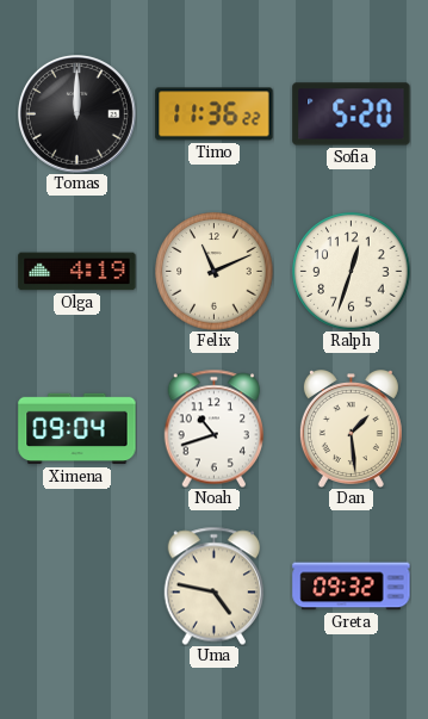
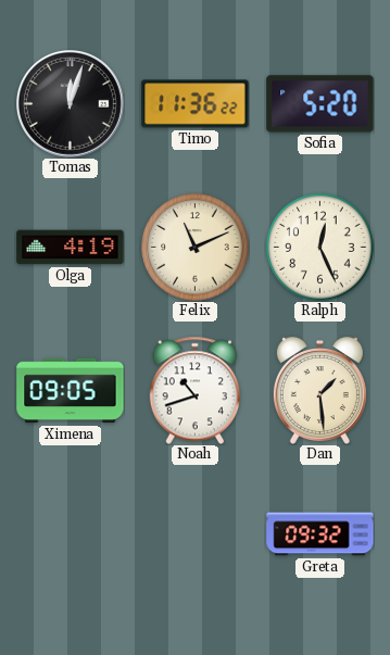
Tomas: 12:00 -> 12:03
Ralph: 12:33 -> 12:26
Ximena: 09:04 -> 09:05
Uma: 4:47 -> none
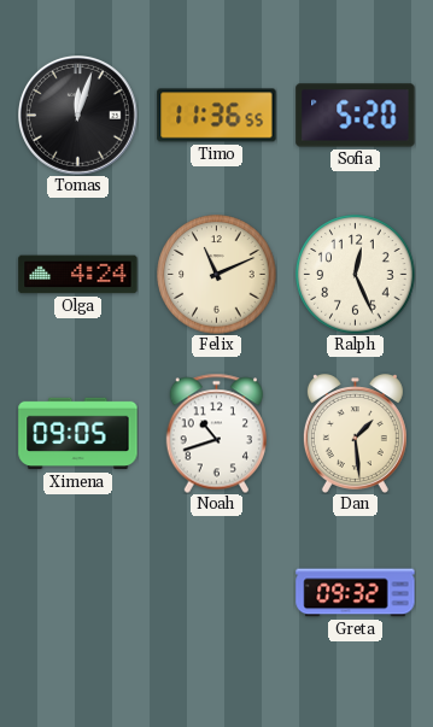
Timo: 11:36:22 -> 11:36:55
Olga: 4:19 -> 4:24
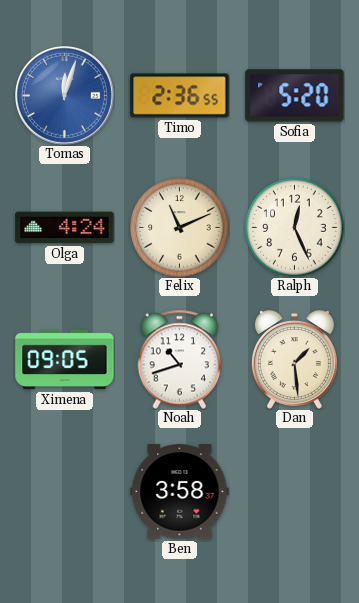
Tomas dial: black -> blue
Timo: 11:36 -> 2:36
Ben: none -> 3:58
Greta: 09:32 -> none
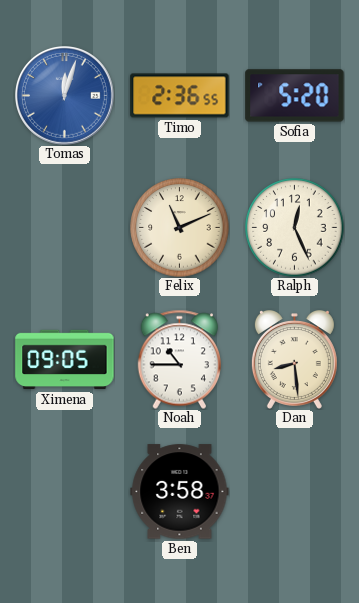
Olga: 4:24 -> none
Noah: 10:42 -> 10:45
Dan: 1:29 -> 8:29
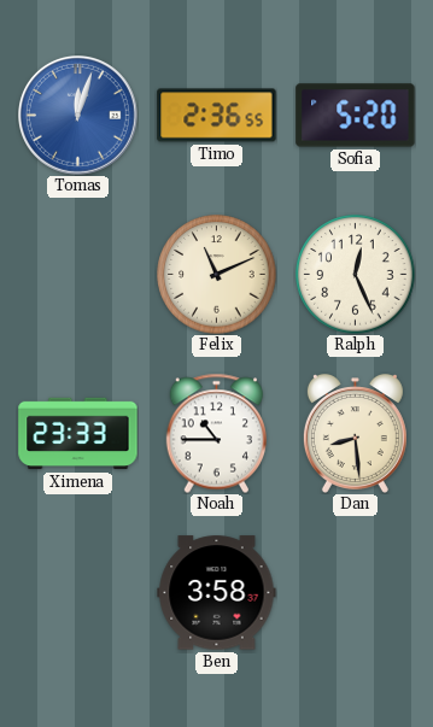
Ximena: 09:05 -> 23:33
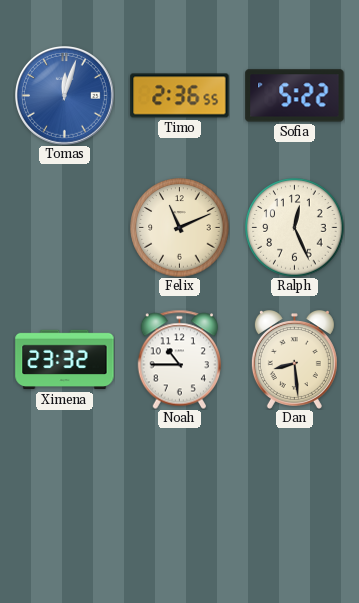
Sofia: 5:20 -> 5:22
Ximena: 23:33 -> 23:32
Ben: 3:58 -> none
